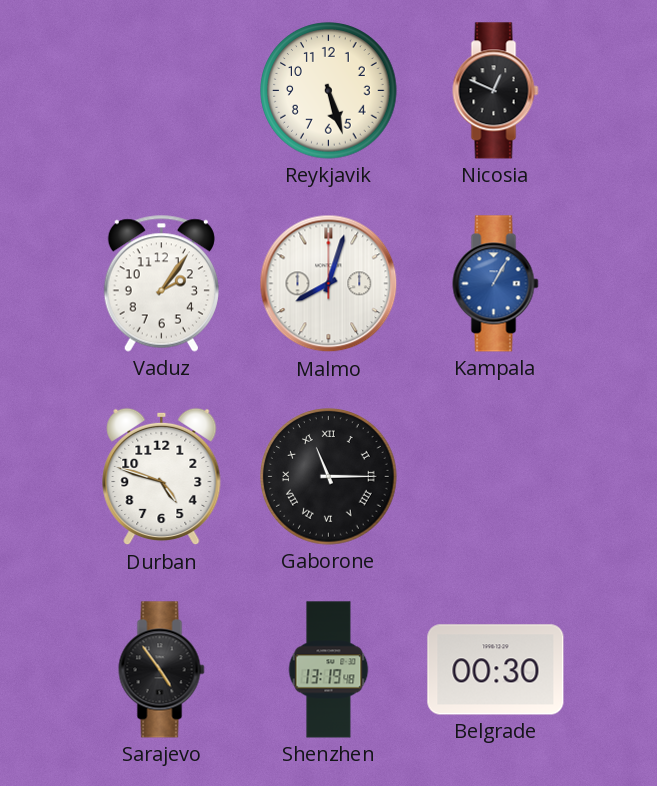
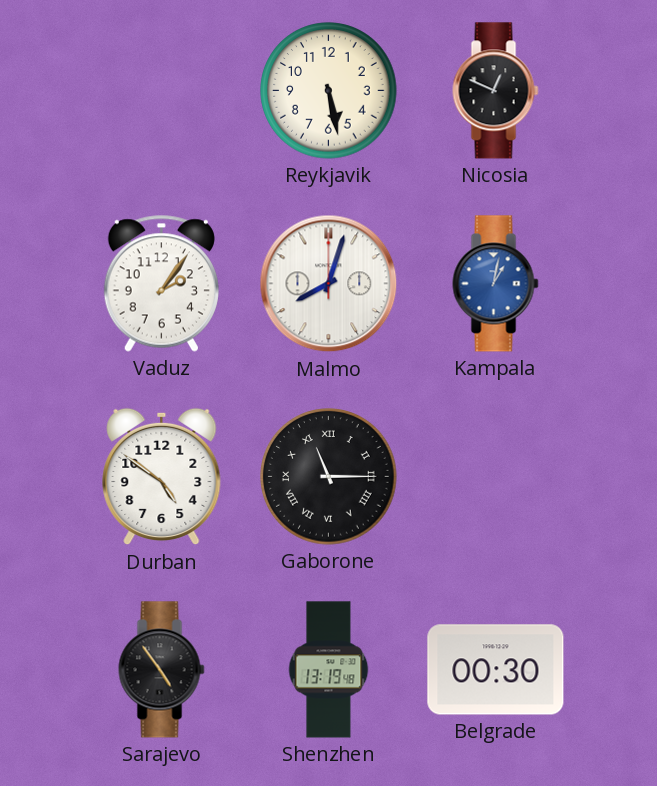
Reykjavik: 5:27 -> 5:28
Kampala: 1:05 -> 1:02
Durban: 4:48 -> 4:51
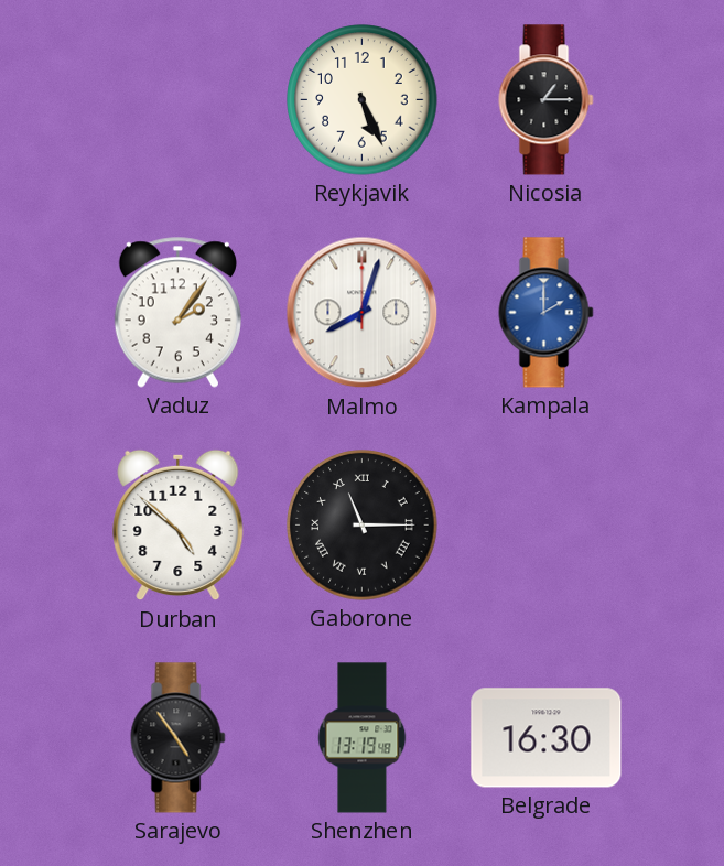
Reykjavik: 5:28 -> 5:26
Nicosia: 12:49 -> 1:15
Kampala: 1:02 -> 2:00
Durban: 4:51 -> 4:52
Belgrade: 00:30 -> 16:30
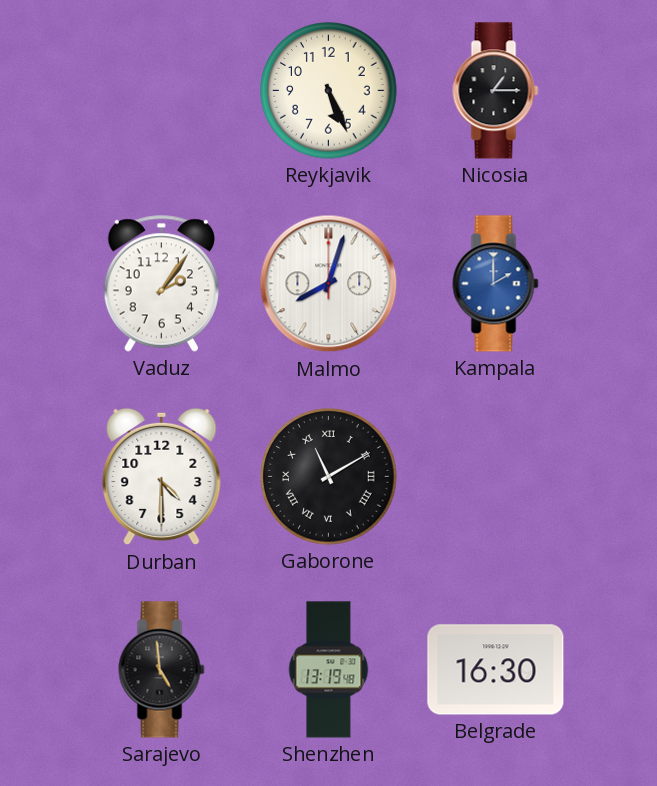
Durban: 4:52 -> 4:30
Gaborone: 11:15 -> 11:10
Sarajevo: 4:54 -> 4:59
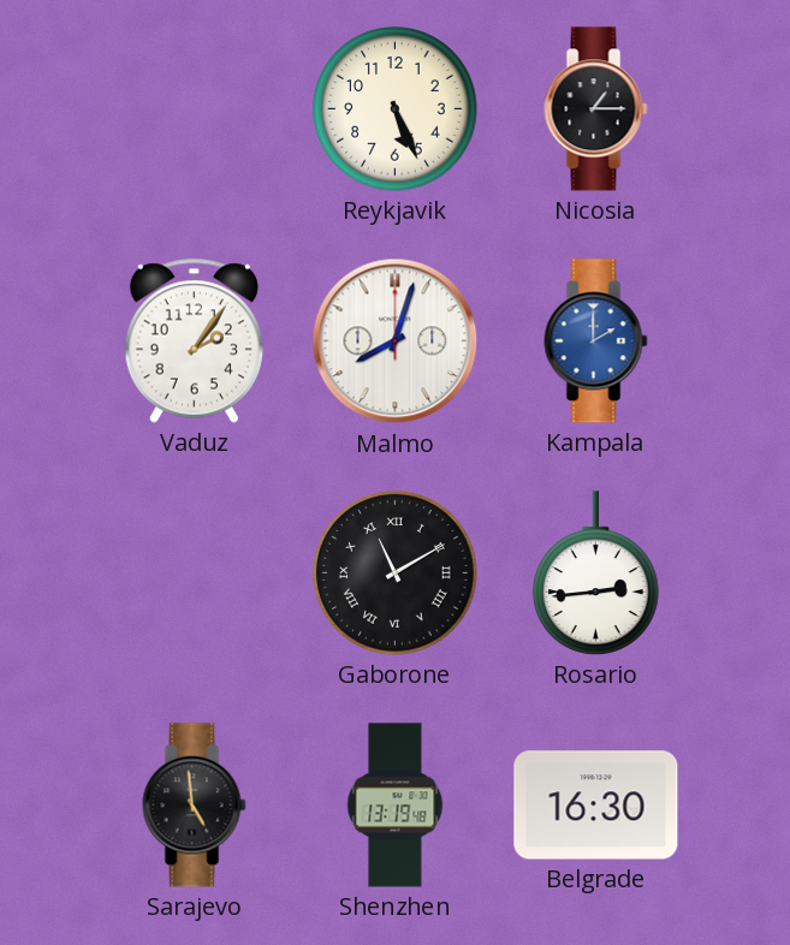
Durban: 4:30 -> none
Rosario: none -> 2:44
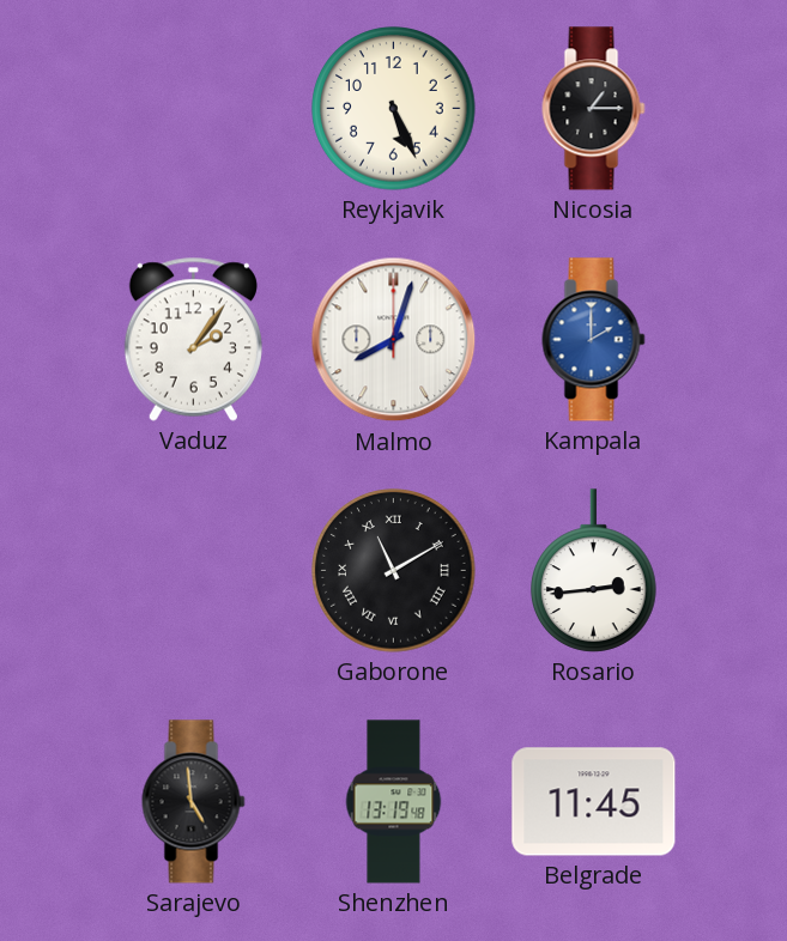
Belgrade: 16:30 -> 11:45
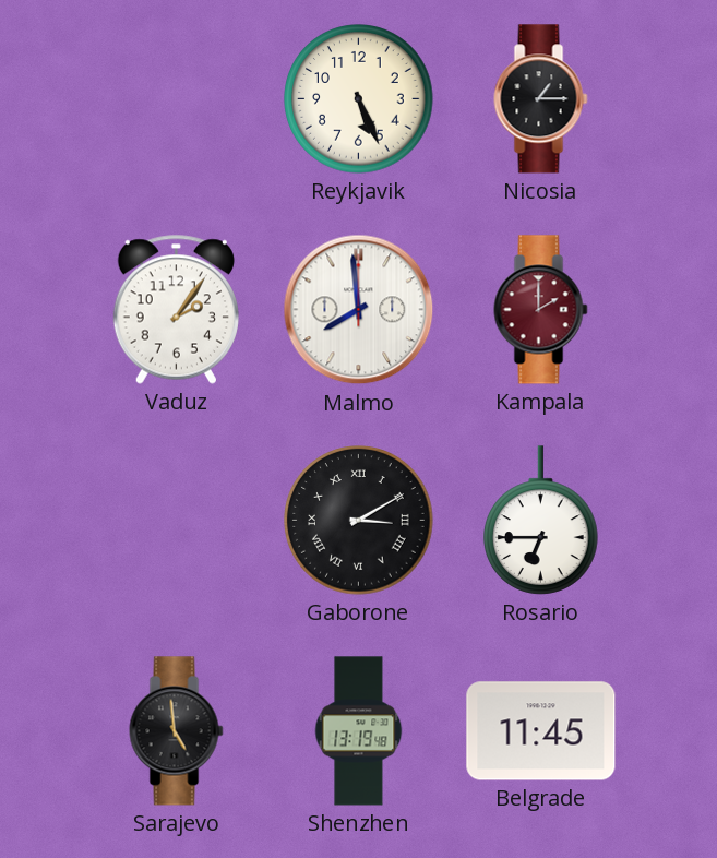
Malmo: 8:03 -> 7:59
Kampala dial: blue -> burgundy
Gaborone: 11:10 -> 3:10
Rosario: 2:44 -> 6:45
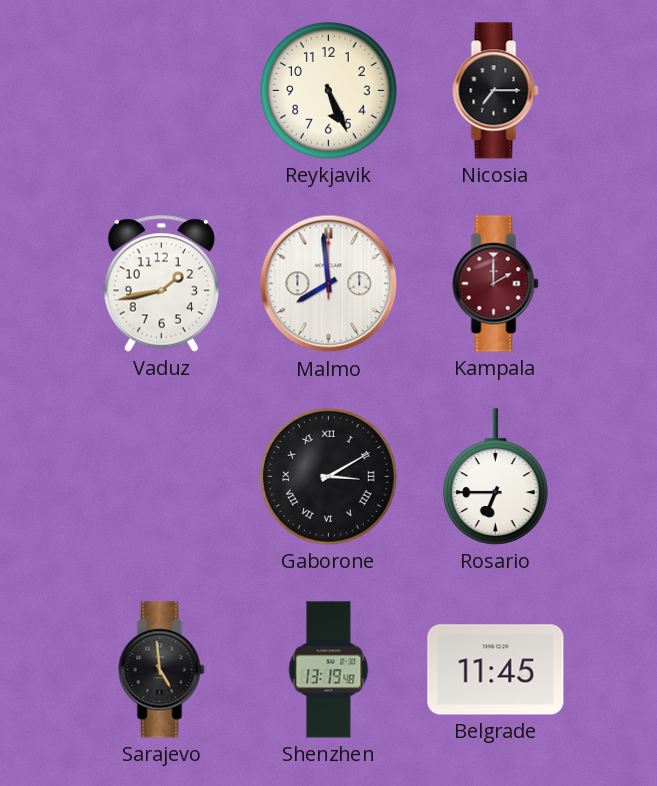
Nicosia: 1:15 -> 7:15
Vaduz: 2:06 -> 1:43
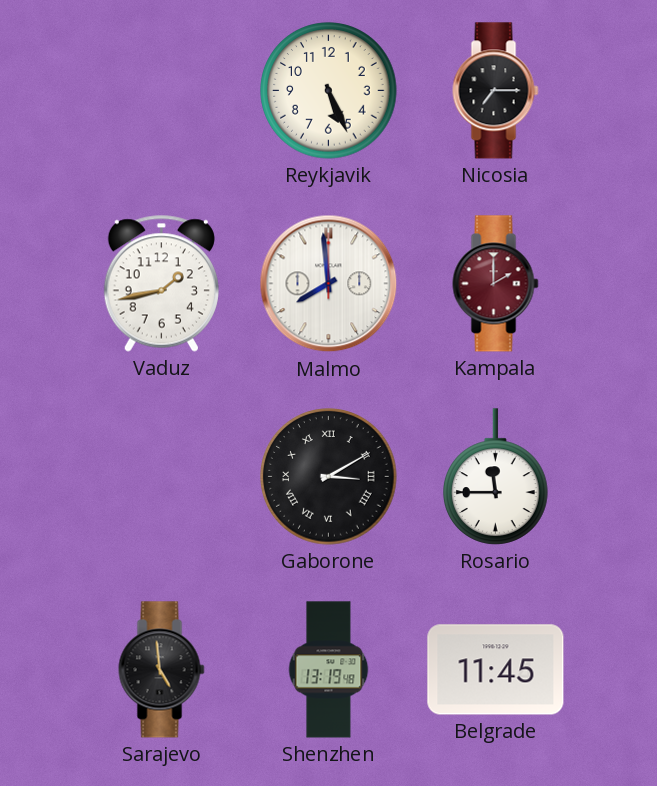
Rosario: 6:45 -> 11:45
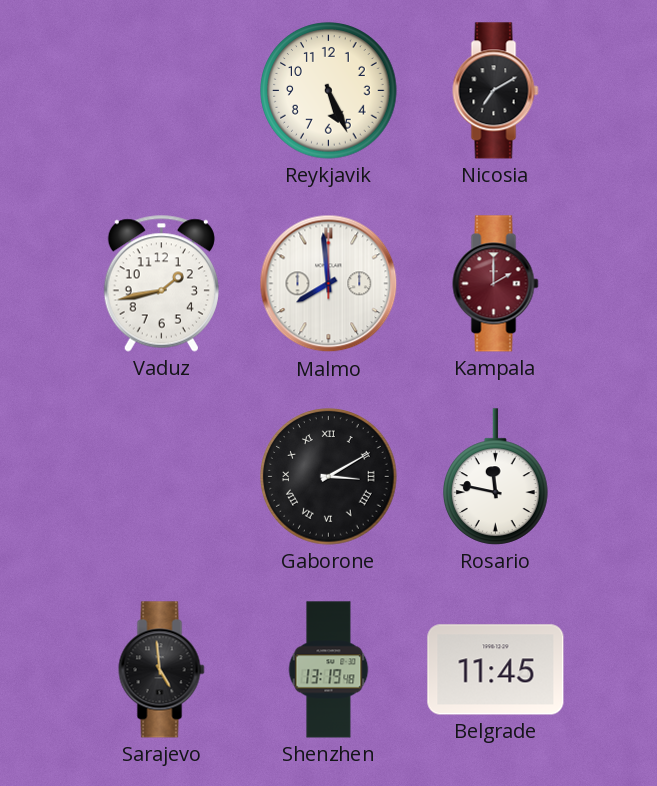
Nicosia: 7:15 -> 7:10
Rosario: 11:45 -> 11:47
